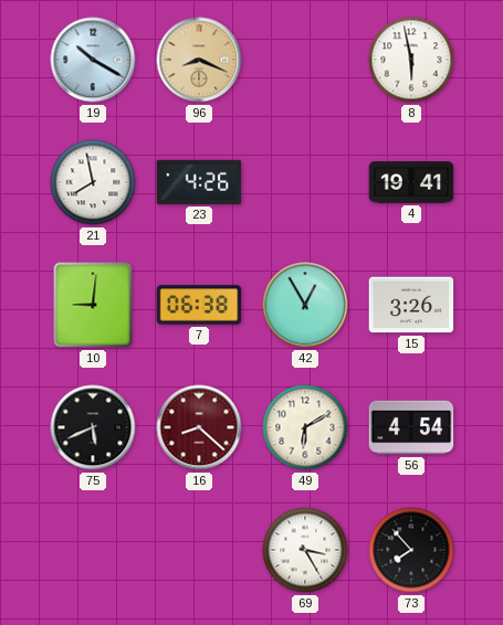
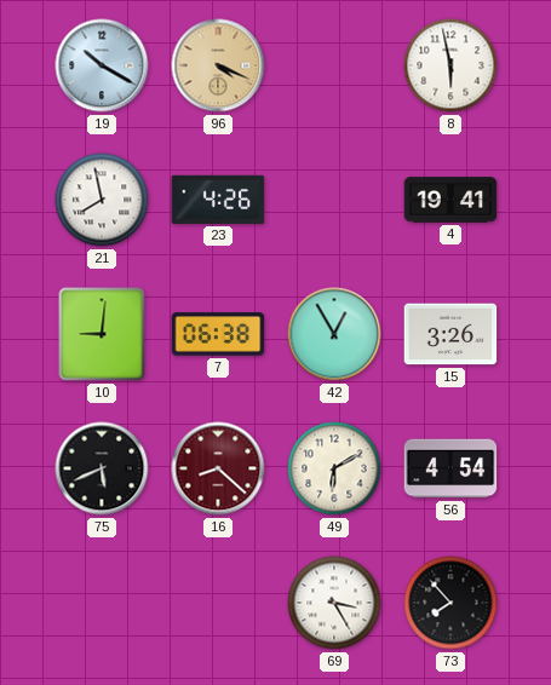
96: 8:19 -> 4:19
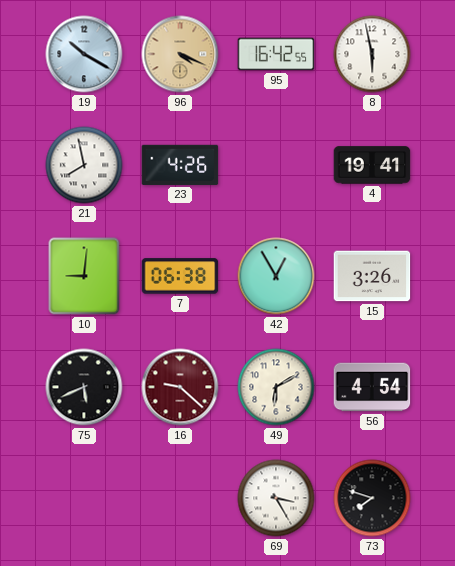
95: none -> 16:42
16: 8:22 -> 9:22
73: 7:53 -> 7:48
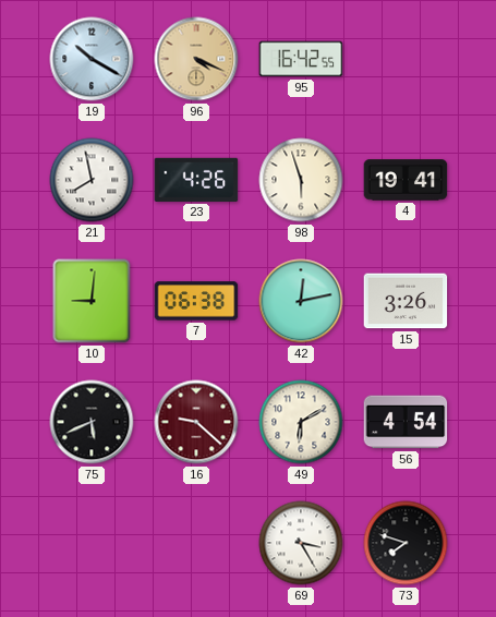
8: 5:58 -> none
98: none -> 5:57
42: 12:55 -> 12:13
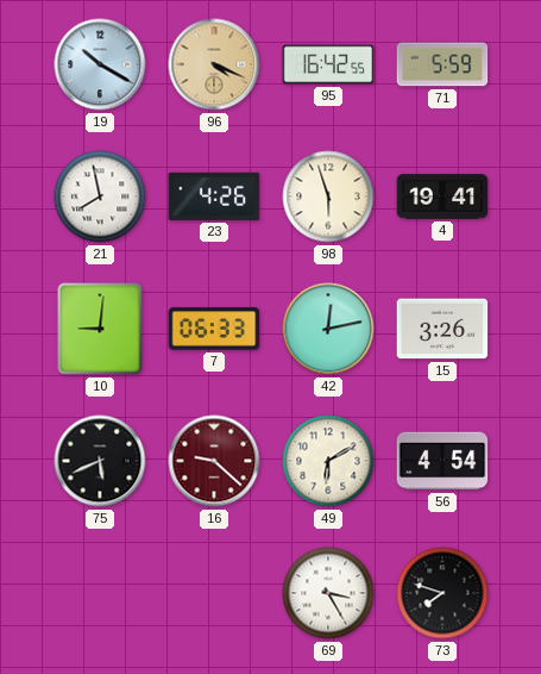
71: none -> 5:59
7: 06:38 -> 06:33
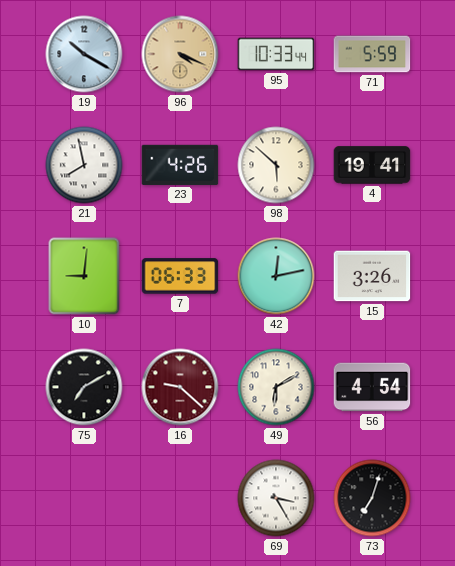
95: 16:42 -> 10:33
98: 5:57 -> 5:52
75: 5:41 -> 7:10
73: 7:48 -> 7:03
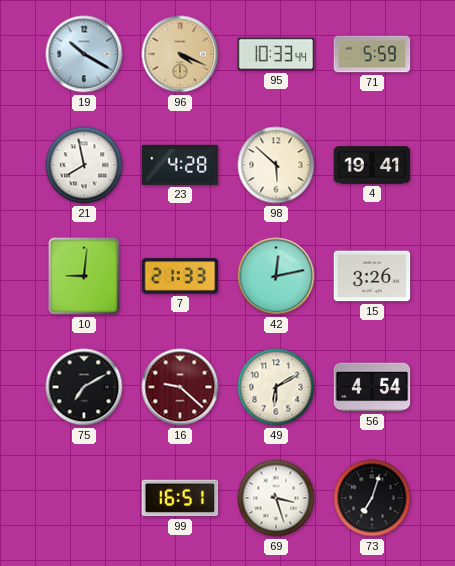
23: 4:26 -> 4:28
7: 06:33 -> 21:33
99: none -> 16:51
69: 3:25 -> 3:27
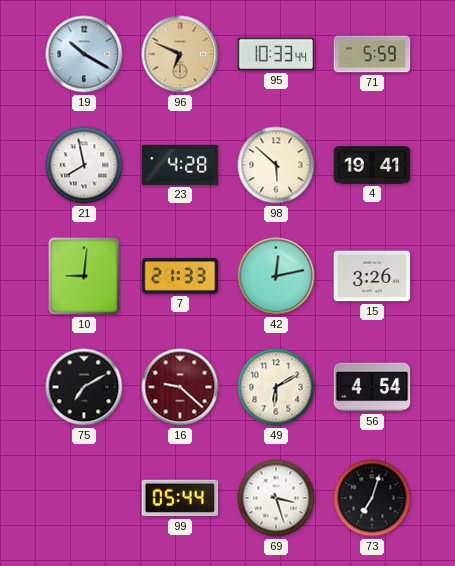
96: 4:19 -> 6:49
99: 16:51 -> 05:44
